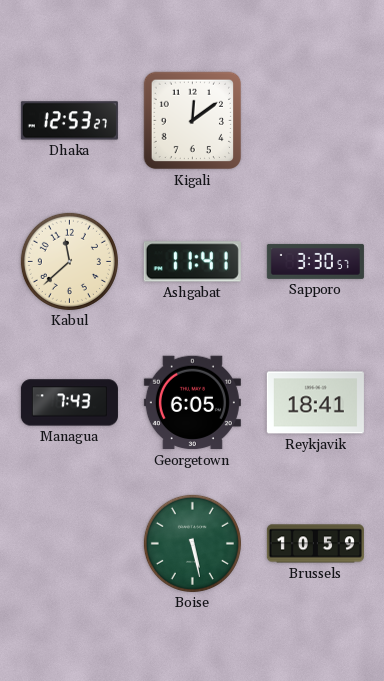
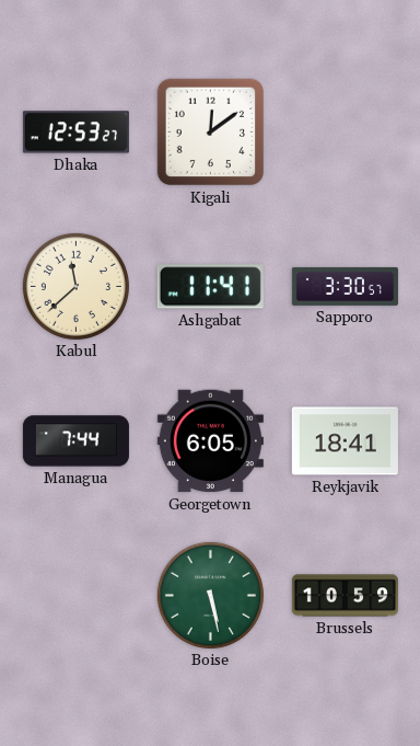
Managua: 7:43 -> 7:44
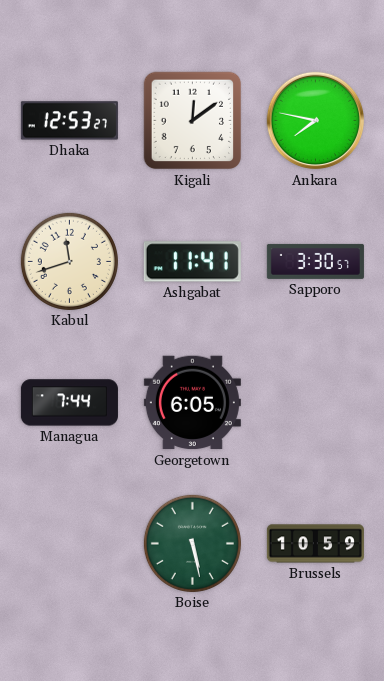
Ankara: none -> 7:47
Kabul: 11:38 -> 11:42
Reykjavik: 18:41 -> none
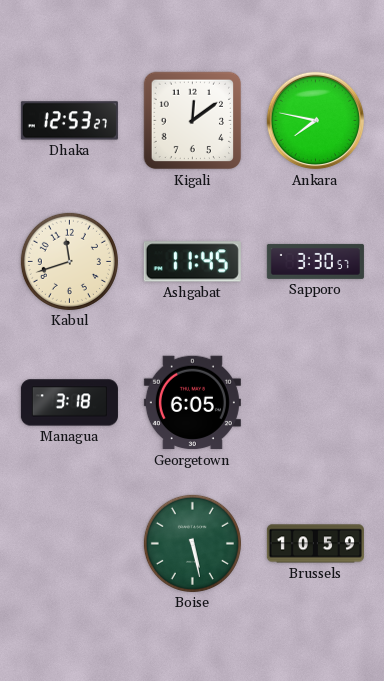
Ashgabat: 11:41 -> 11:45
Managua: 7:44 -> 3:18
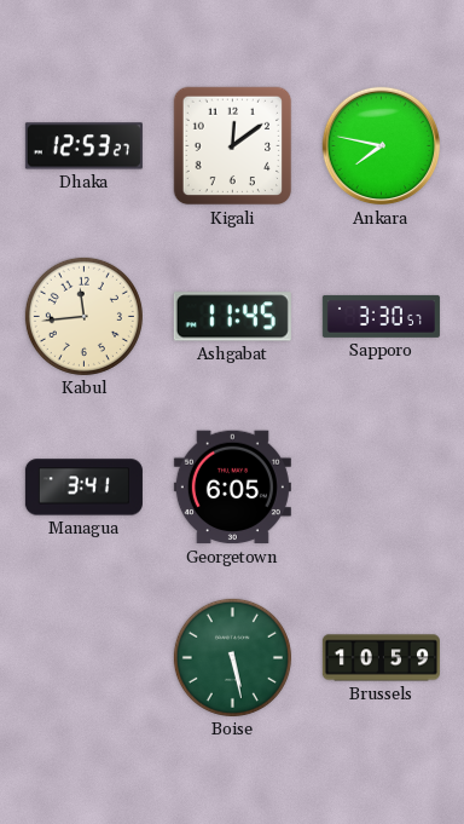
Kabul: 11:42 -> 11:44
Managua: 3:18 -> 3:41
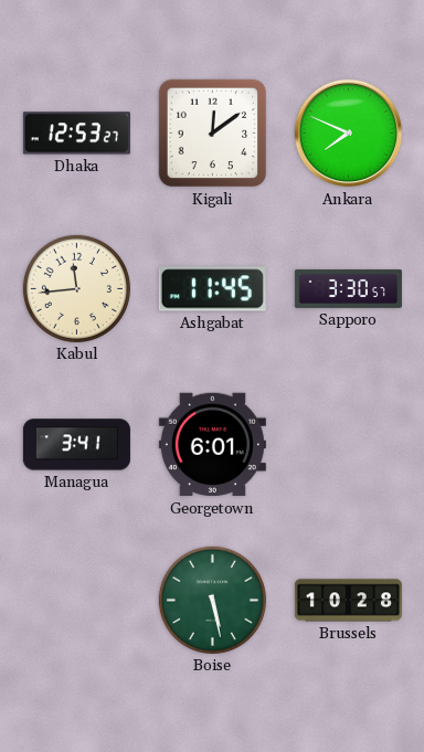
Ankara: 7:47 -> 7:49
Georgetown: 6:05 -> 6:01
Brussels: 10:59 -> 10:28
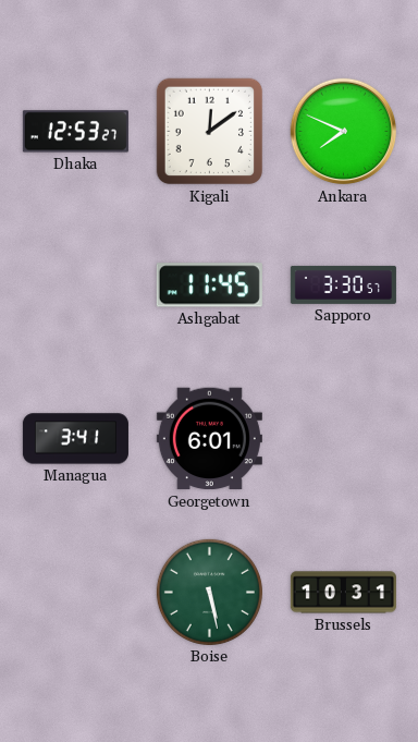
Kabul: 11:44 -> none
Brussels: 10:28 -> 10:31
